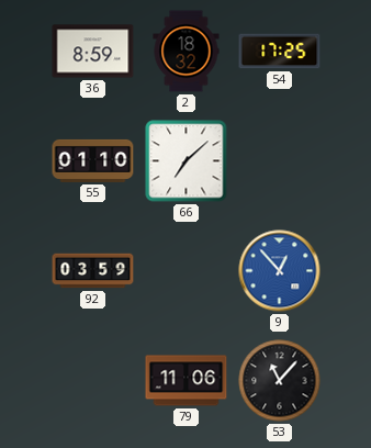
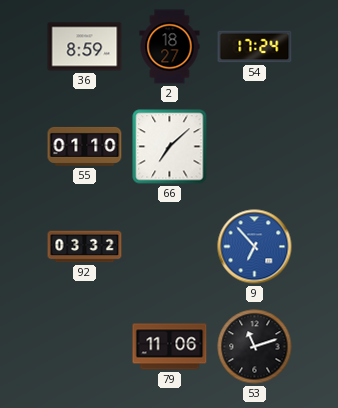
2: 18:32 -> 18:27
54: 17:25 -> 17:24
92: 03:59 -> 03:32
9: 12:53 -> 6:53
53: 11:07 -> 11:12
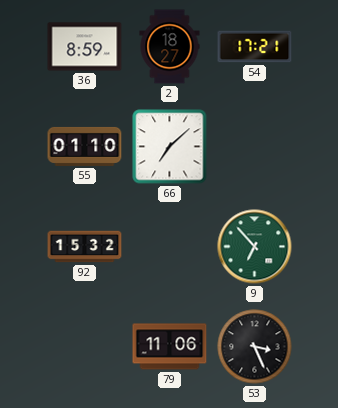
54: 17:24 -> 17:21
92: 03:32 -> 15:32
9 dial: blue -> green
53: 11:12 -> 3:26
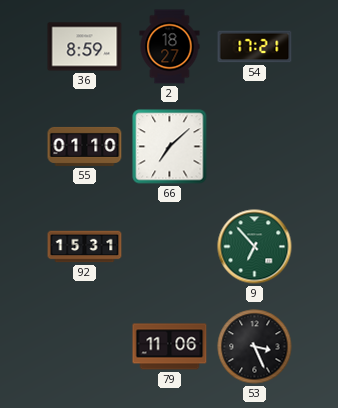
92: 15:32 -> 15:31
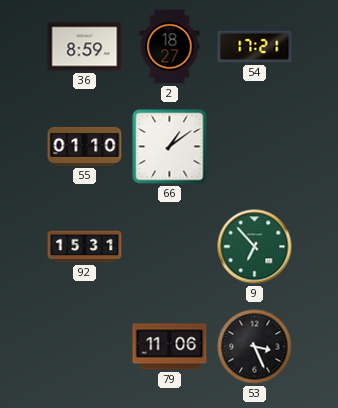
66: 7:08 -> 1:09
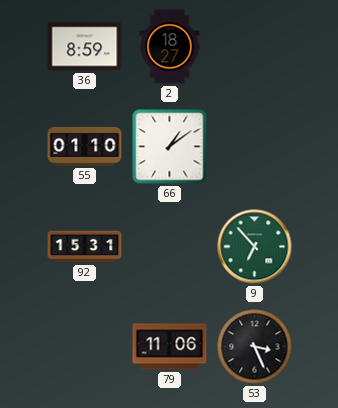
54: 17:21 -> none
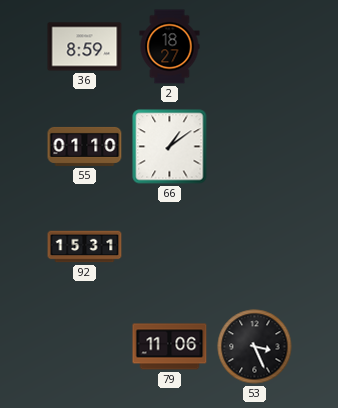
9: 6:53 -> none
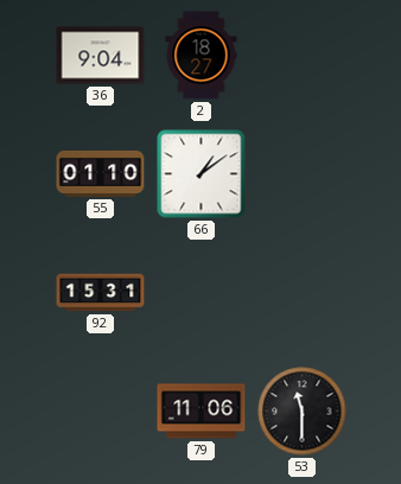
36: 8:59 -> 9:04
53: 3:26 -> 11:30
